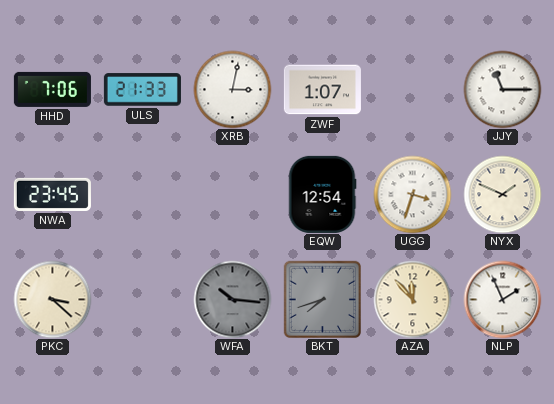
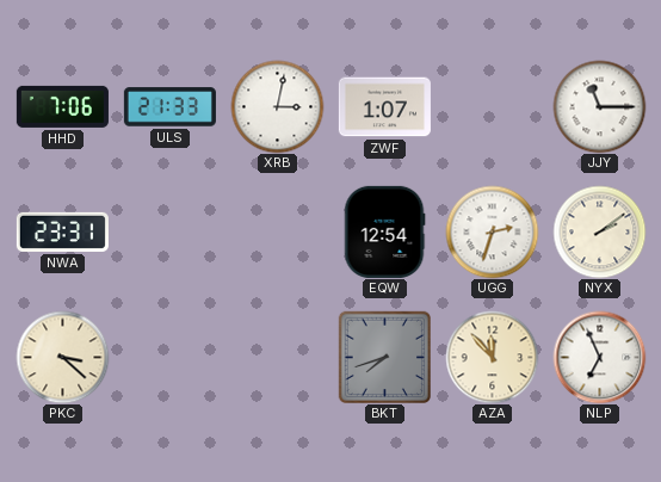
NWA: 23:45 -> 23:31
UGG: 3:33 -> 2:33
NYX: 1:49 -> 2:09
WFA: 10:16 -> none
NLP: 1:56 -> 6:56
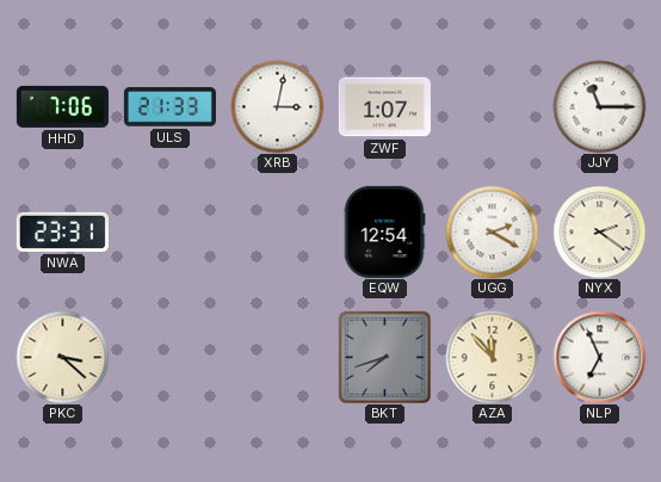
UGG: 2:33 -> 2:20
NYX: 2:09 -> 2:21
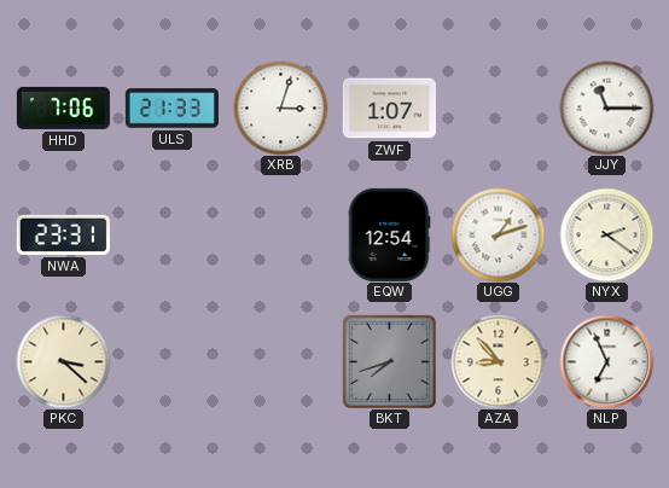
XRB: 3:02 -> 3:03
UGG: 2:20 -> 1:12
AZA: 11:53 -> 8:53
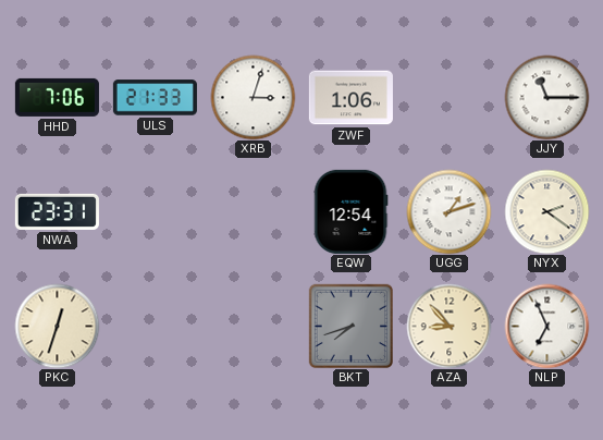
ZWF: 1:07 -> 1:06
PKC: 3:22 -> 12:33
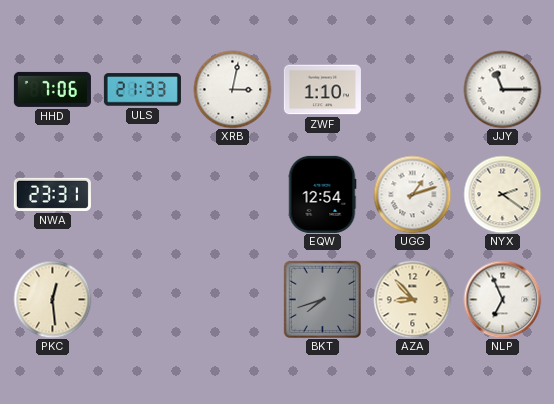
XRB: 3:03 -> 3:02
ZWF: 1:06 -> 1:10
PKC: 12:33 -> 12:29
